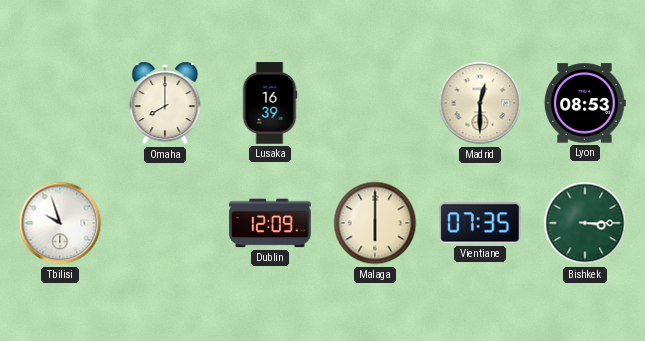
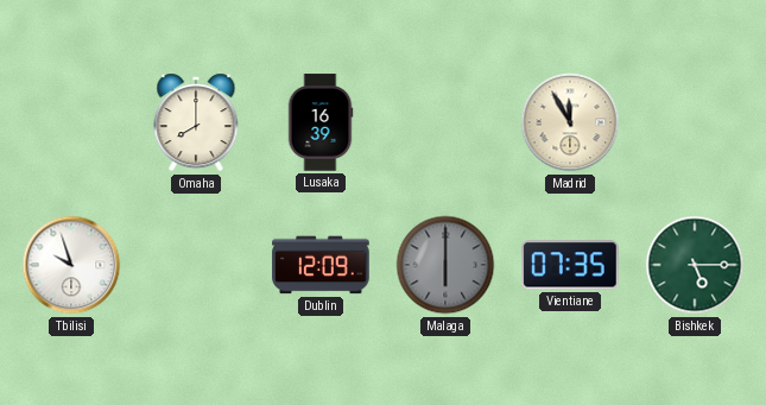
Madrid: 12:30 -> 11:55
Lyon: 08:53 -> none
Malaga dial: cream -> grey
Bishkek: 3:15 -> 5:15
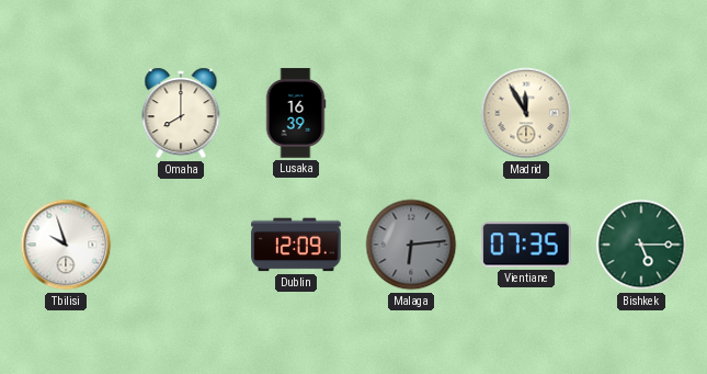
Malaga: 6:00 -> 6:14
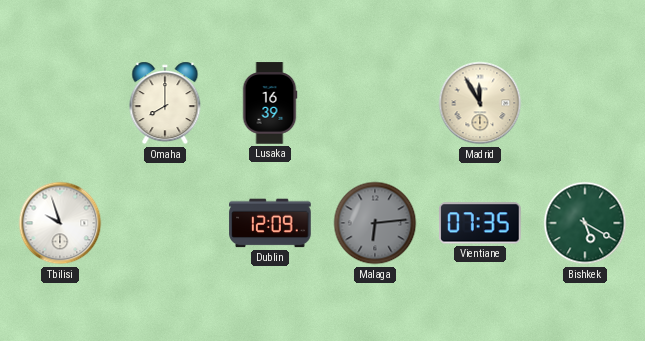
Bishkek: 5:15 -> 5:20
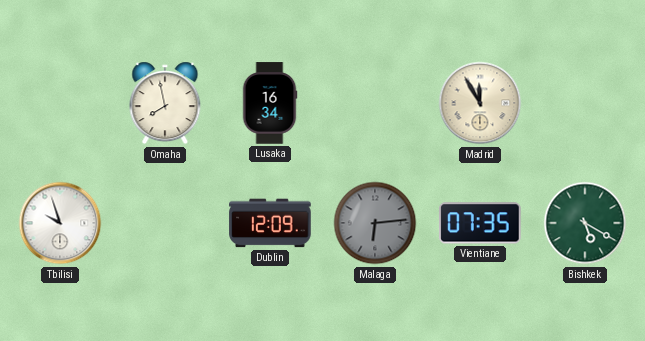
Omaha: 8:00 -> 7:58
Lusaka: 16:39 -> 16:34
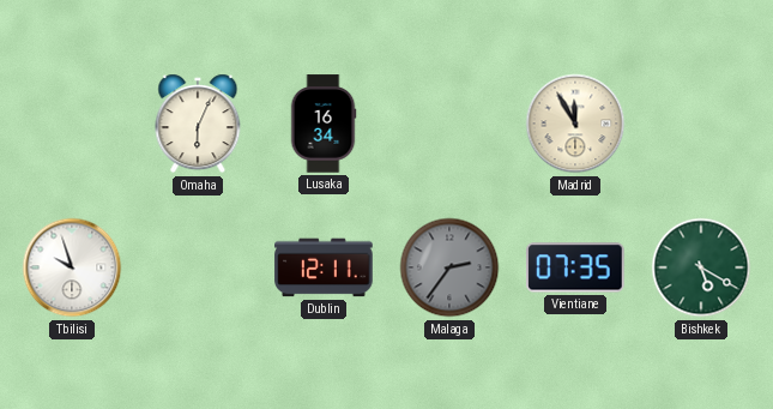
Omaha: 7:58 -> 6:04
Dublin: 12:09 -> 12:11
Malaga: 6:14 -> 2:36
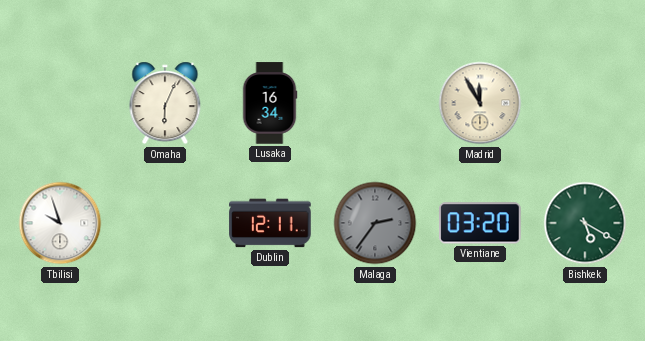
Vientiane: 07:35 -> 03:20
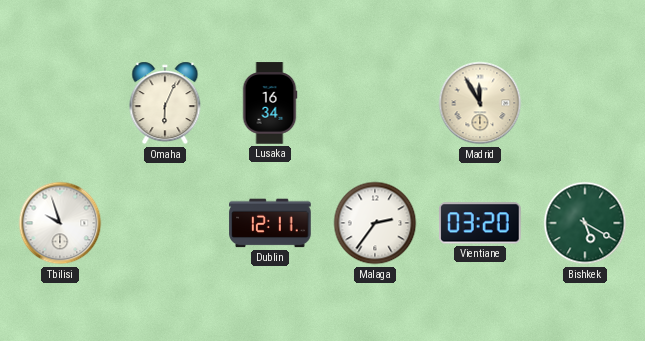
Malaga dial: grey -> white
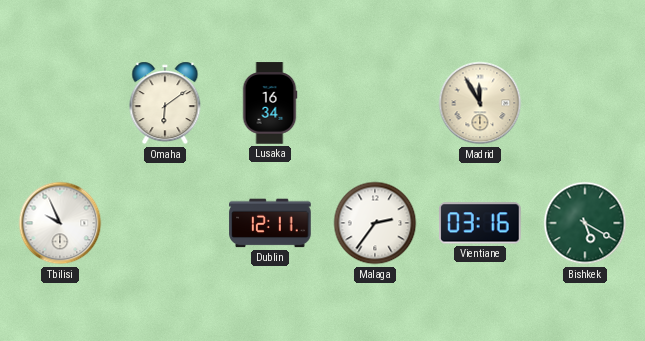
Omaha: 6:04 -> 6:09
Tbilisi: 9:57 -> 9:56
Vientiane: 03:20 -> 03:16
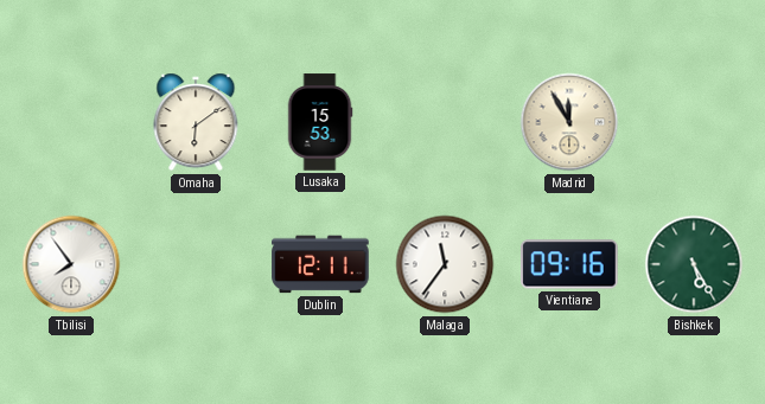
Lusaka: 16:34 -> 15:53
Tbilisi: 9:56 -> 7:54
Malaga: 2:36 -> 11:36
Vientiane: 03:16 -> 09:16
Bishkek: 5:20 -> 5:25
